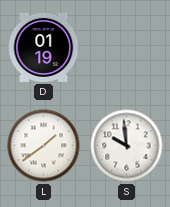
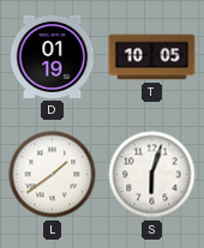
T: none -> 10:05
S: 9:59 -> 6:03
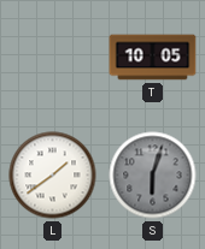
D: 01:19 -> none
S dial: white -> grey
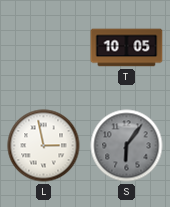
L: 1:39 -> 2:58
S: 6:03 -> 6:06
